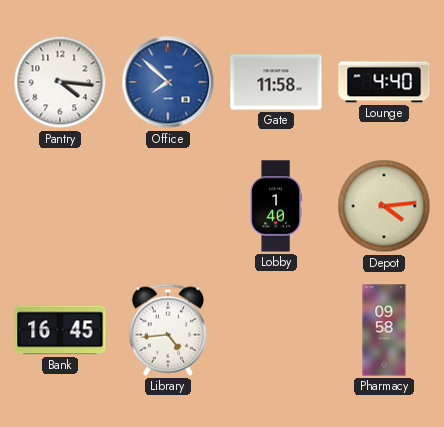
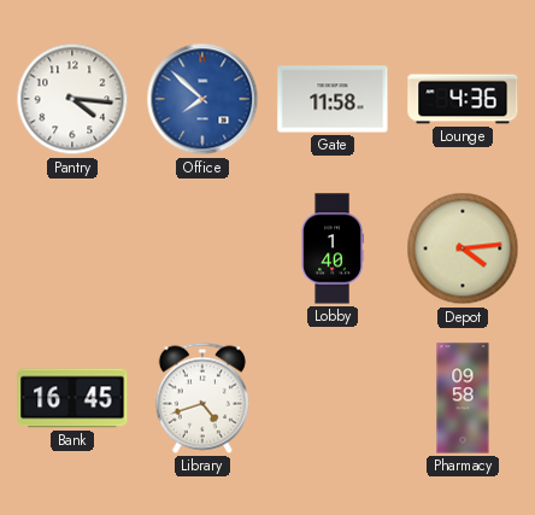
Lounge: 4:40 -> 4:36
Library: 4:44 -> 4:42
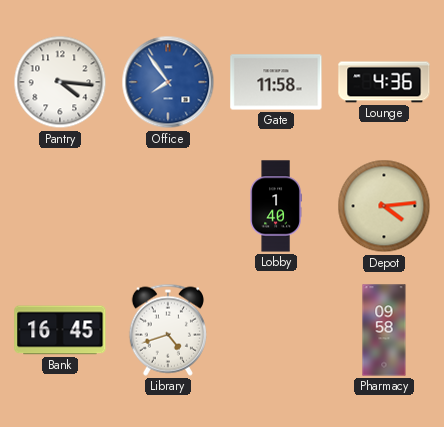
Office: 7:52 -> 7:54
